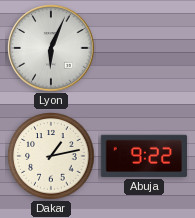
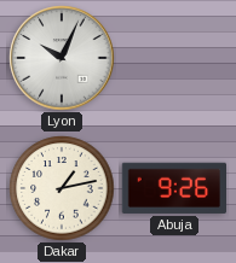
Lyon: 6:04 -> 10:04
Abuja: 9:22 -> 9:26
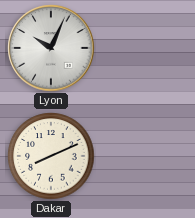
Dakar: 1:13 -> 8:11
Abuja: 9:26 -> none
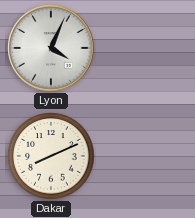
Lyon: 10:04 -> 4:04
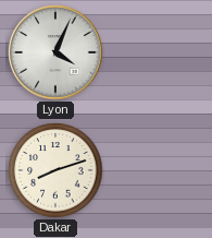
Dakar: 8:11 -> 8:12
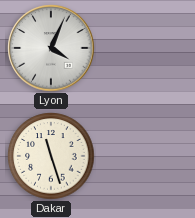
Dakar: 8:12 -> 11:27
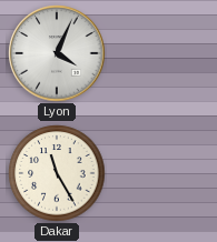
Dakar: 11:27 -> 11:25
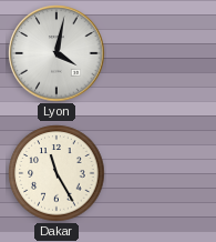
Lyon: 4:04 -> 4:02
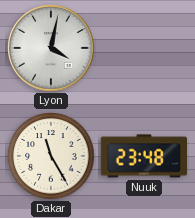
Nuuk: none -> 23:48
